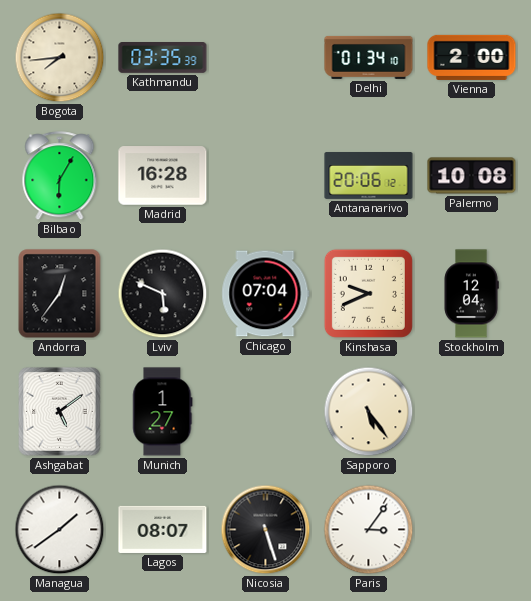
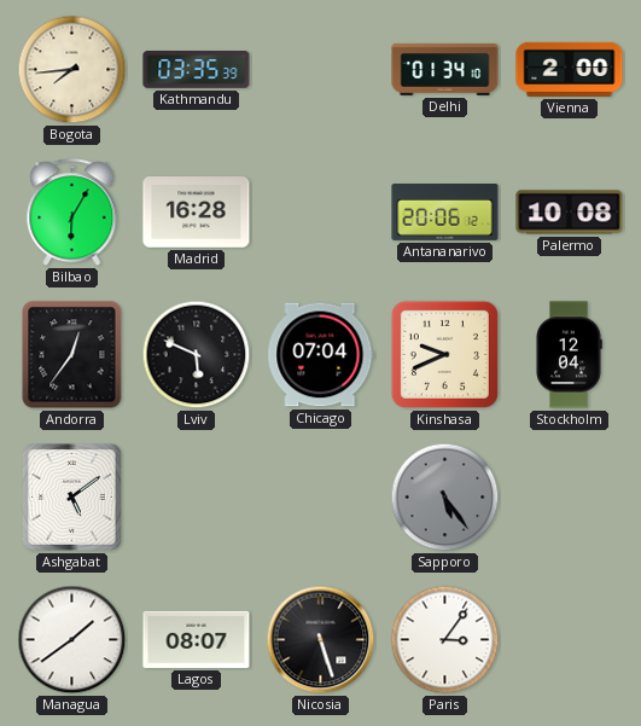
Munich: 1:27 -> none
Sapporo dial: cream -> grey
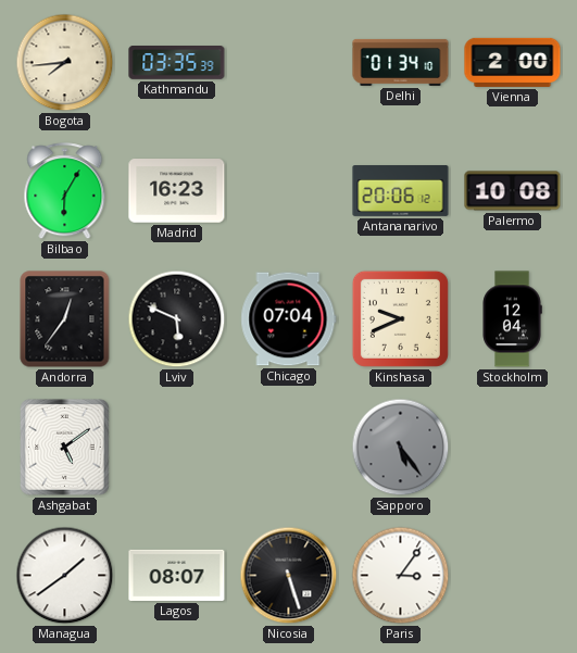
Madrid: 16:28 -> 16:23
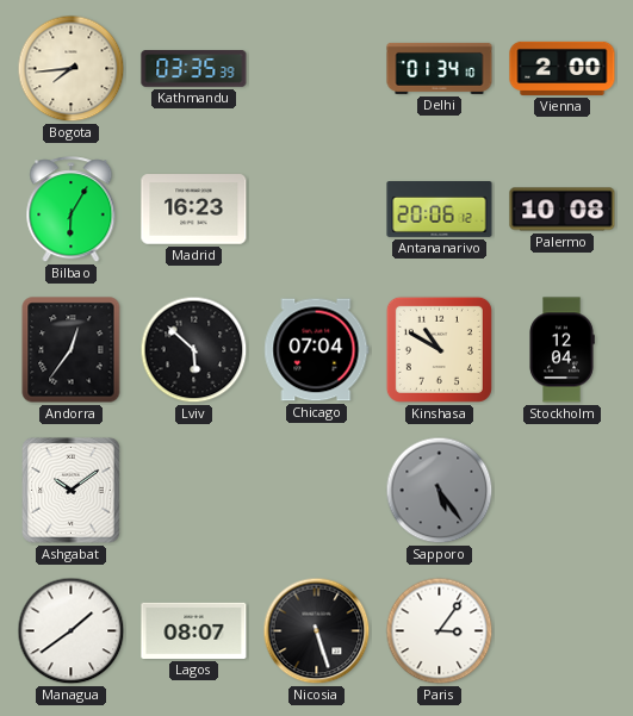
Lviv: 5:49 -> 5:52
Kinshasa: 9:41 -> 10:50
Ashgabat: 5:09 -> 10:09
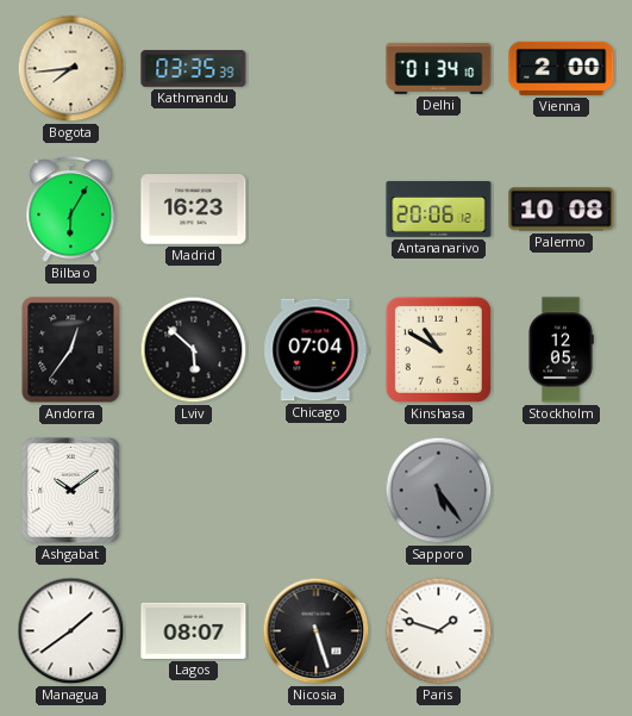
Stockholm: 12:04 -> 12:05
Paris: 3:06 -> 1:48
